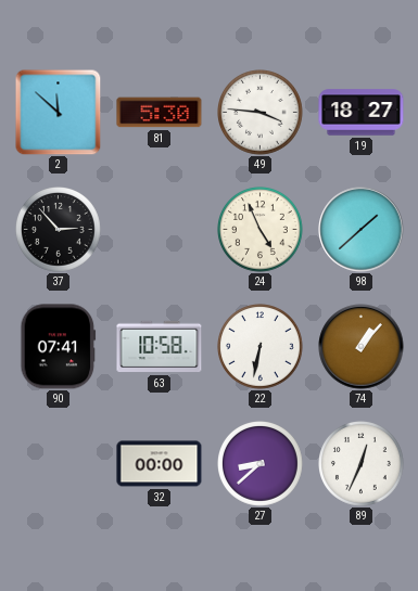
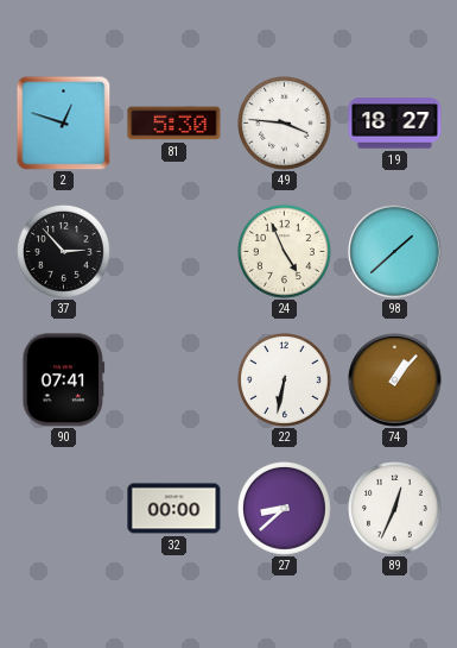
2: 11:52 -> 12:48
63: 10:58 -> none
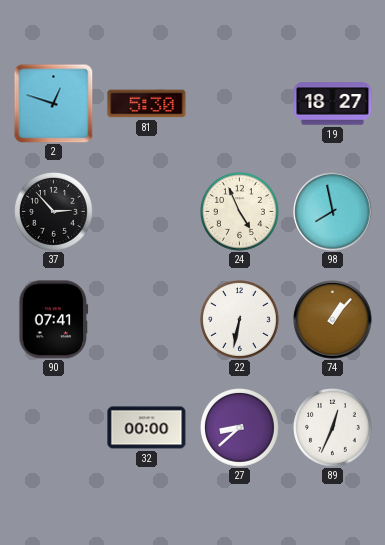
49: 3:46 -> none
98: 1:38 -> 7:58
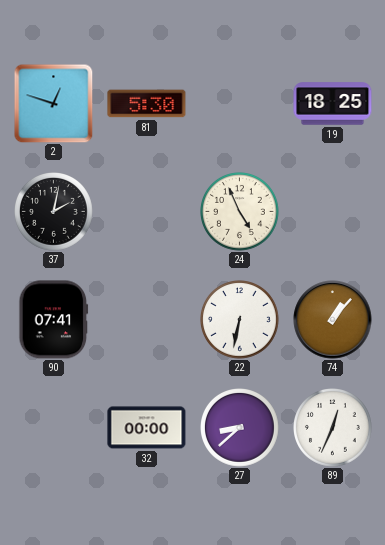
19: 18:27 -> 18:25
37: 2:53 -> 2:02
98: 7:58 -> none
